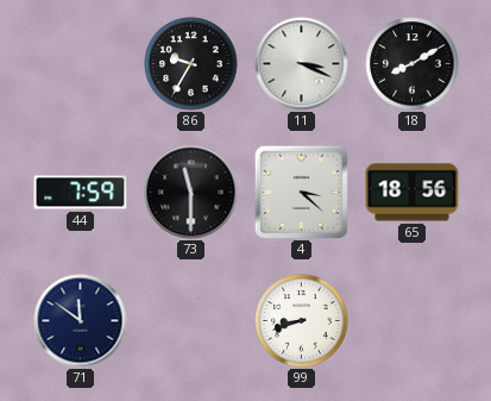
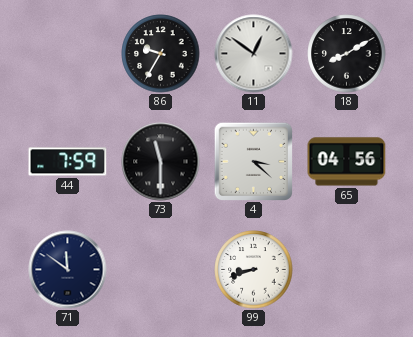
11: 3:19 -> 12:51
65: 18:56 -> 04:56
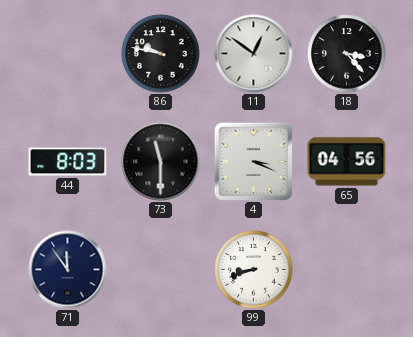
86: 9:35 -> 9:47
18: 8:10 -> 3:23
44: 7:59 -> 8:03
4: 3:22 -> 3:19
71: 11:51 -> 11:54
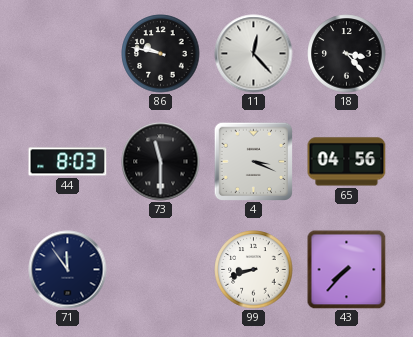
11: 12:51 -> 12:23
43: none -> 7:37
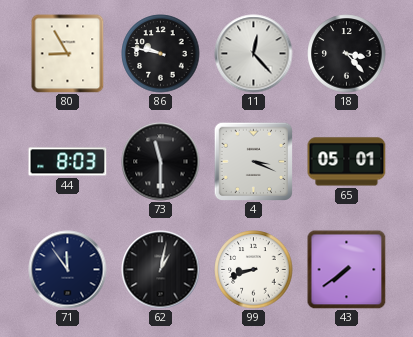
80: none -> 8:55
65: 04:56 -> 05:01
62: none -> 1:02
43: 7:37 -> 7:39
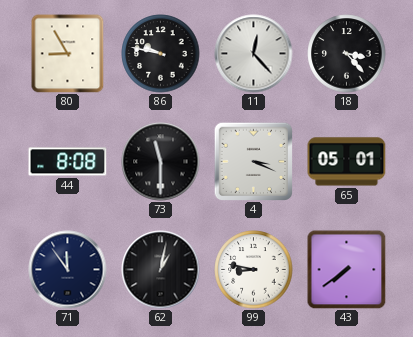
44: 8:03 -> 8:08
99: 8:42 -> 8:47
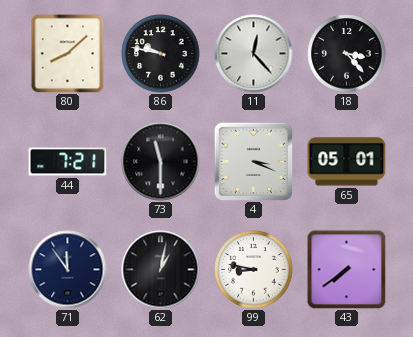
80: 8:55 -> 8:08
44: 8:08 -> 7:21
